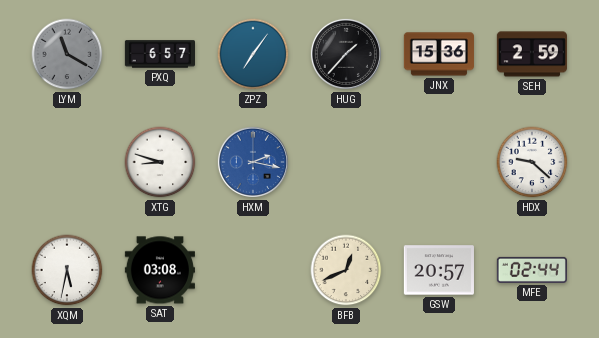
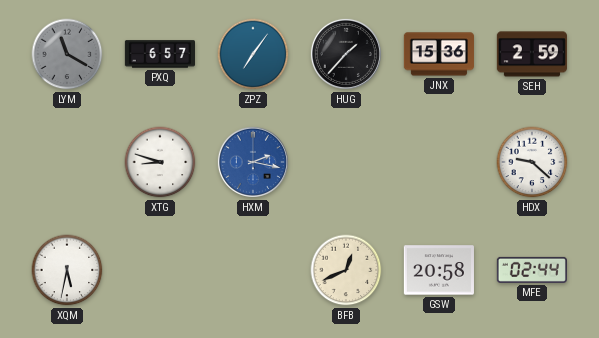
SAT: 03:08 -> none
GSW: 20:57 -> 20:58
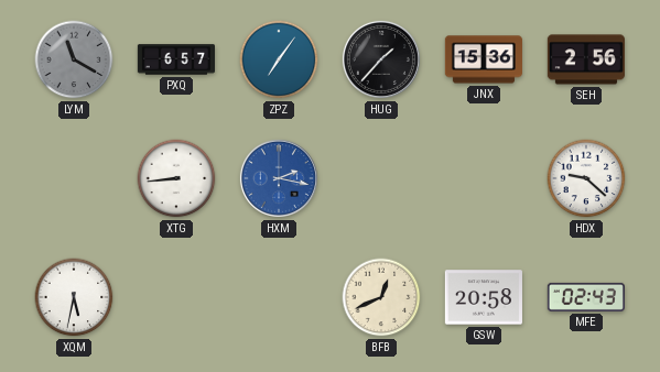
SEH: 2:59 -> 2:56
XTG: 8:48 -> 8:44
MFE: 02:44 -> 02:43
